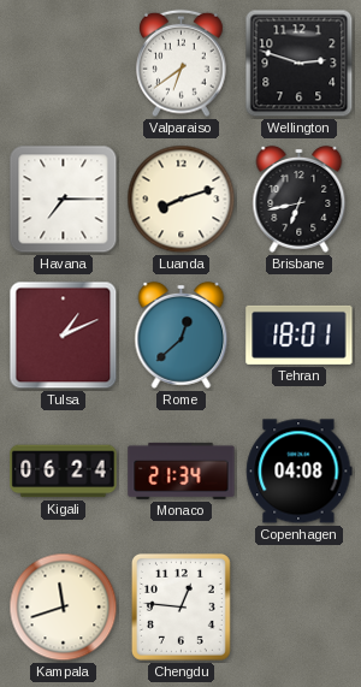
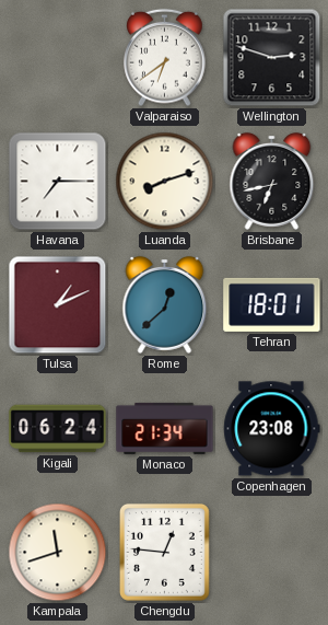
Copenhagen: 04:08 -> 23:08
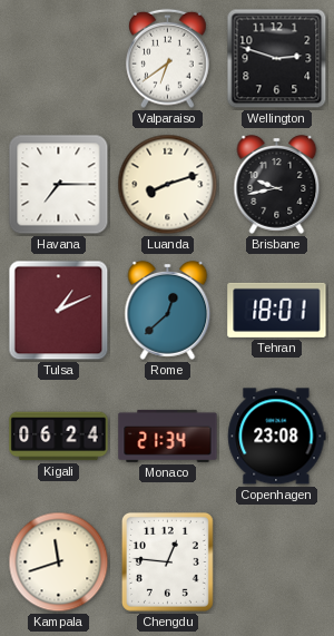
Brisbane: 6:43 -> 9:43
